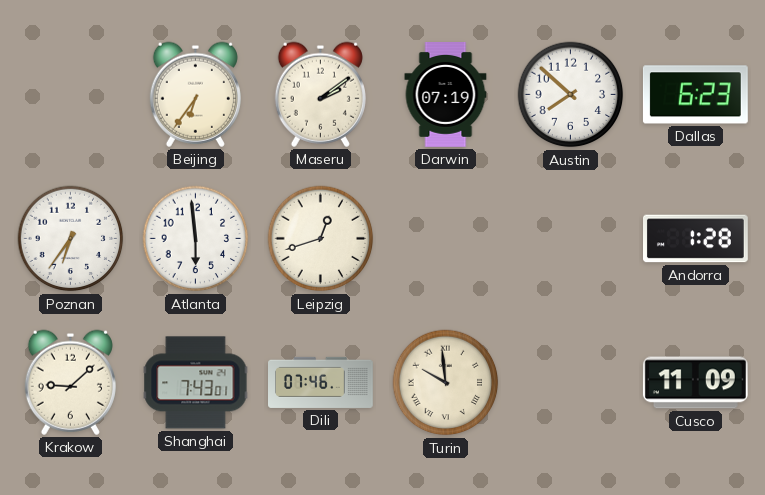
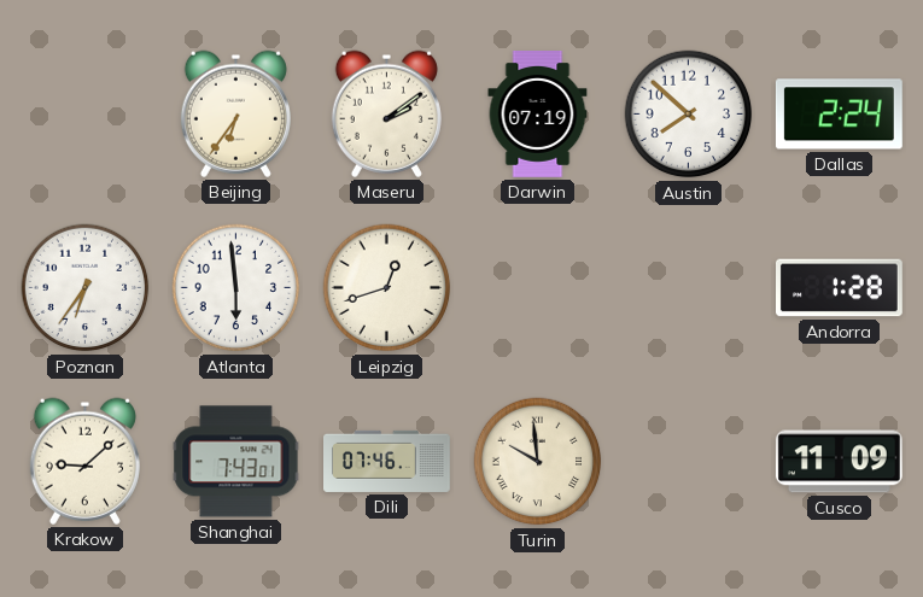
Dallas: 6:23 -> 2:24
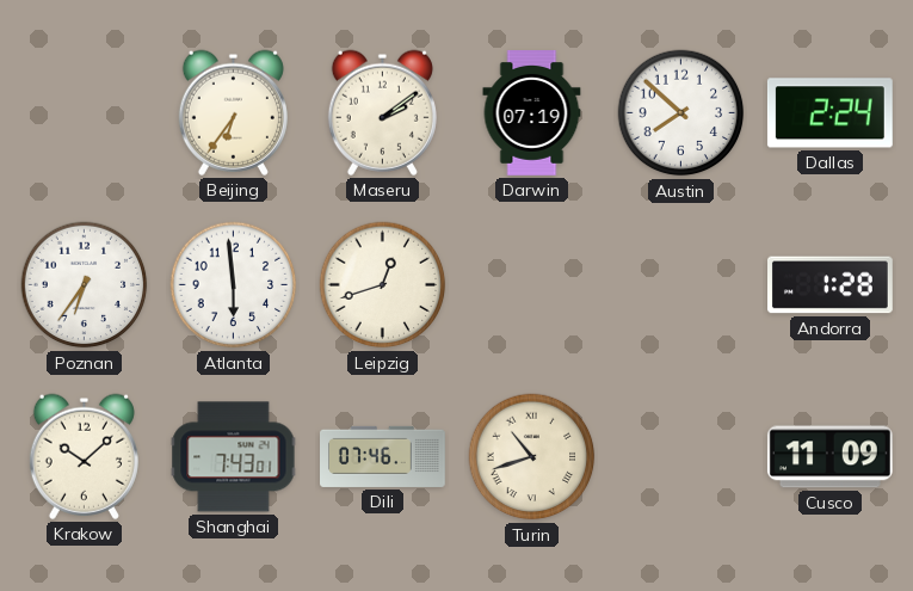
Krakow: 9:08 -> 10:08
Turin: 9:59 -> 10:42
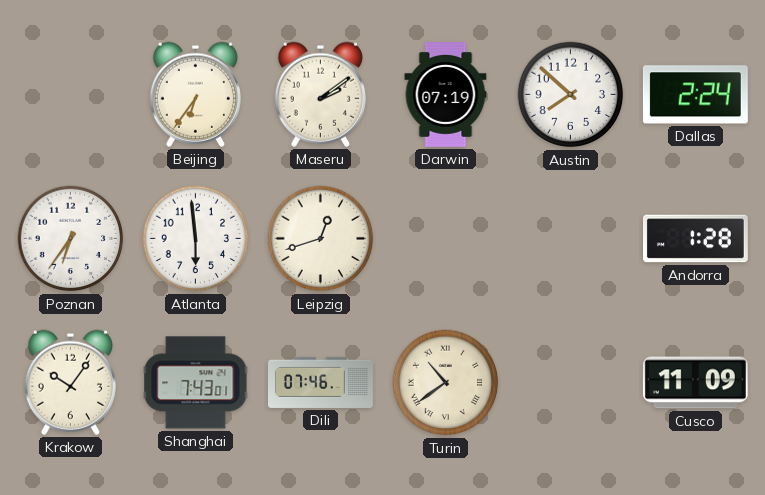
Krakow: 10:08 -> 10:06
Turin: 10:42 -> 10:39
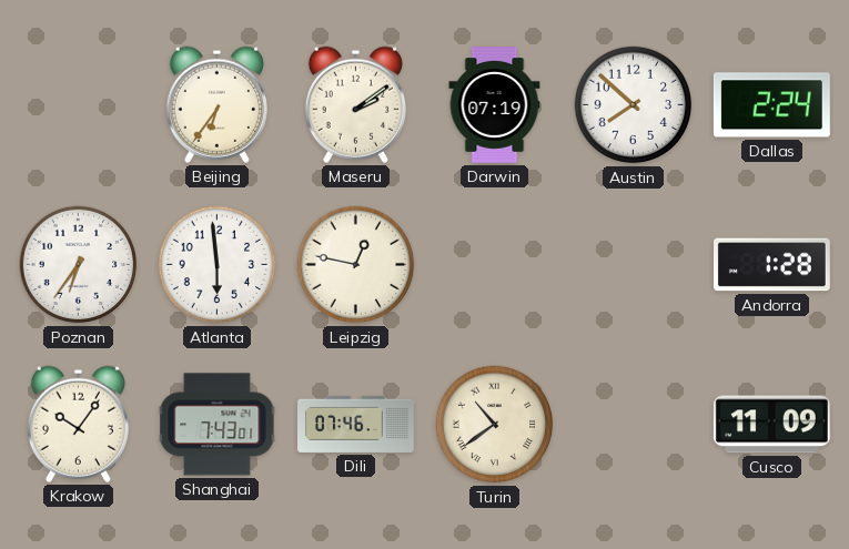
Leipzig: 12:42 -> 12:47
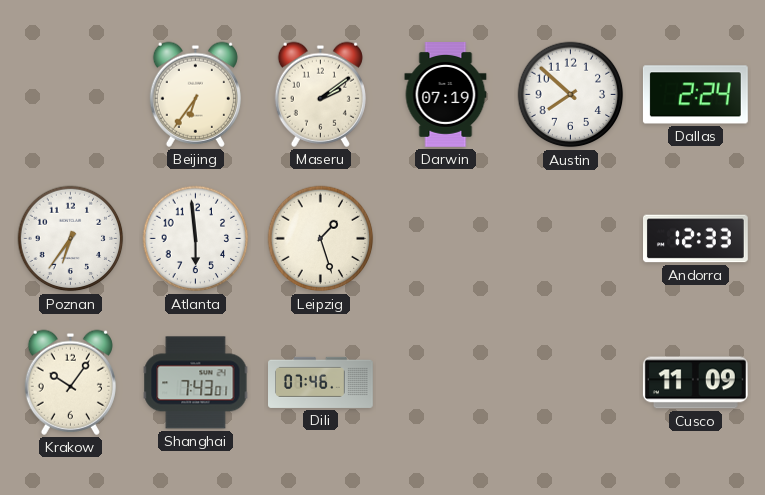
Leipzig: 12:47 -> 1:27
Andorra: 1:28 -> 12:33
Turin: 10:39 -> none
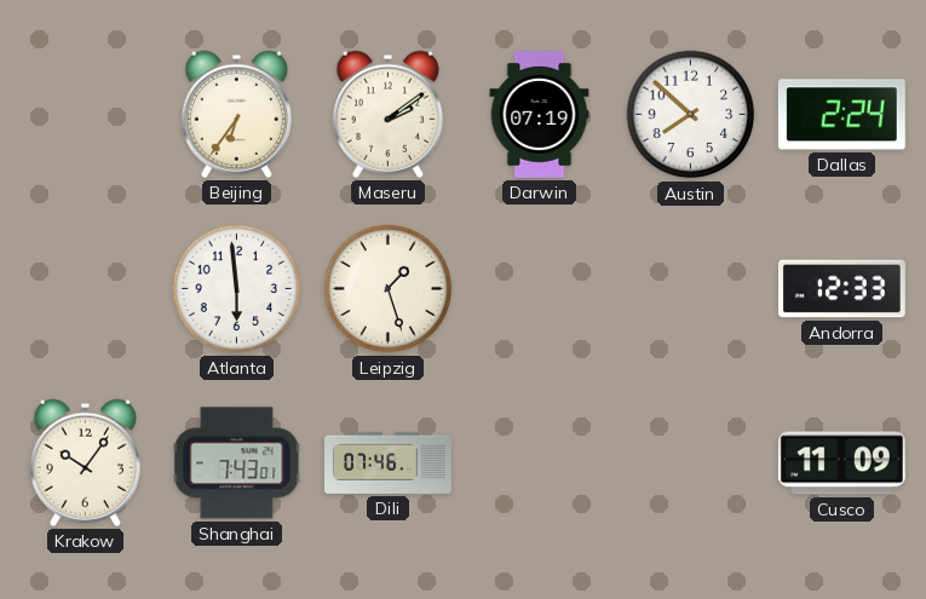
Poznan: 6:36 -> none
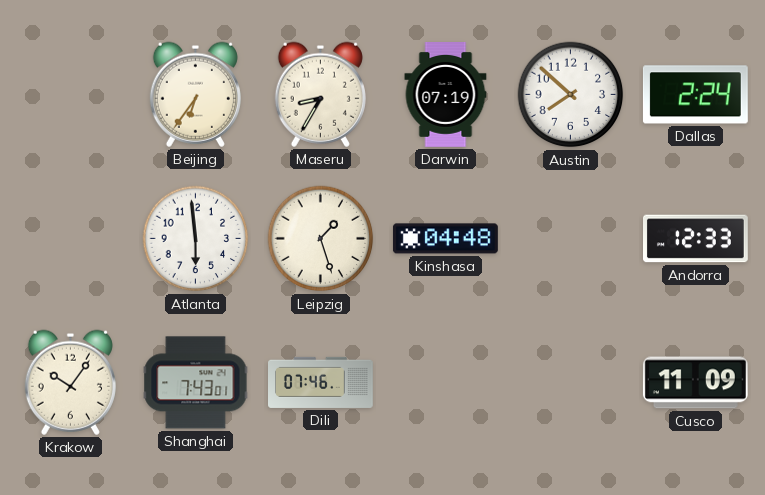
Maseru: 2:09 -> 8:35
Kinshasa: none -> 04:48
